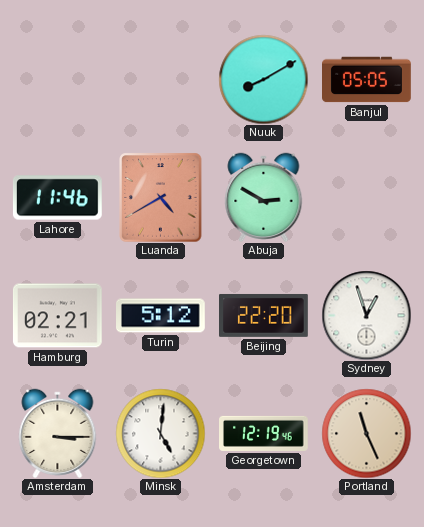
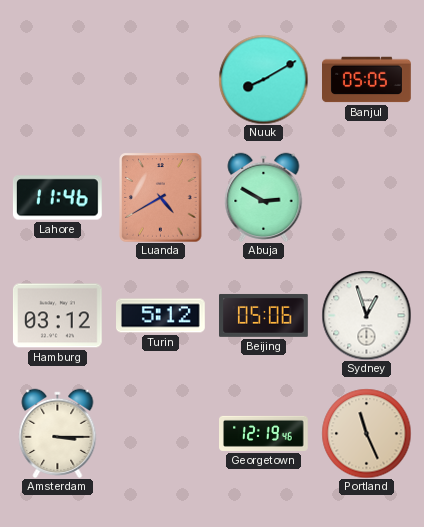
Hamburg: 02:21 -> 03:12
Beijing: 22:20 -> 05:06
Minsk: 5:01 -> none
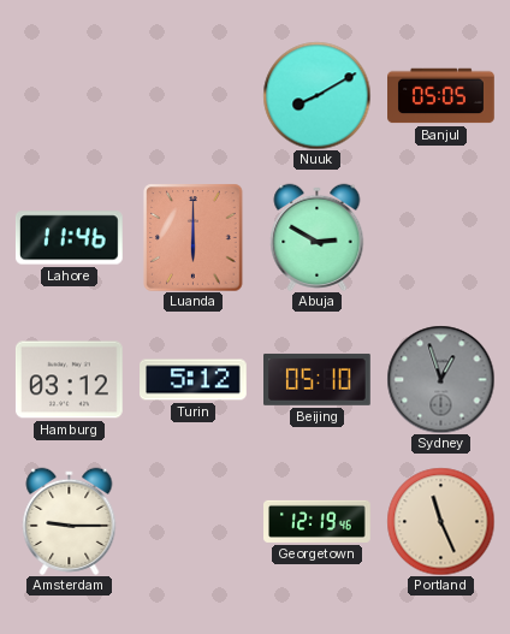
Luanda: 4:40 -> 6:00
Beijing: 05:06 -> 05:10
Sydney dial: white -> grey
Amsterdam: 3:15 -> 9:15
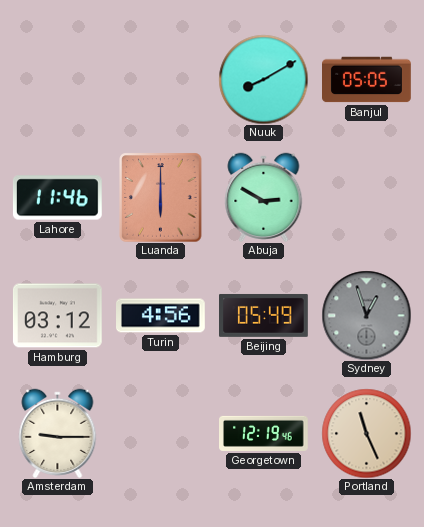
Turin: 5:12 -> 4:56
Beijing: 05:10 -> 05:49
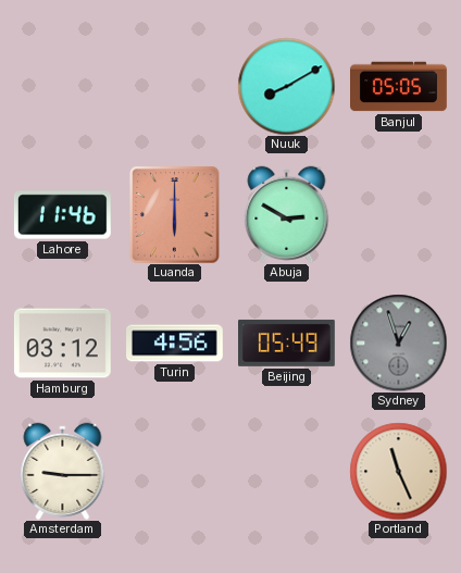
Georgetown: 12:19 -> none
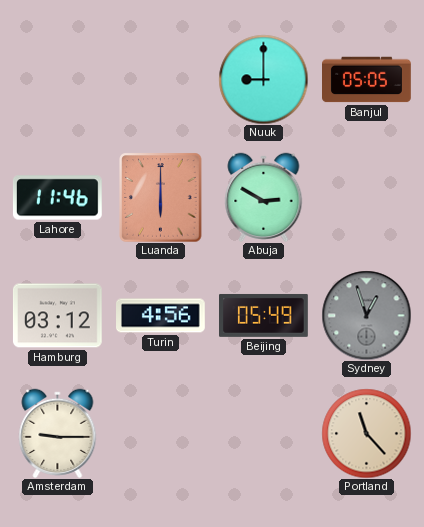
Nuuk: 8:10 -> 9:00
Portland: 11:26 -> 11:23
